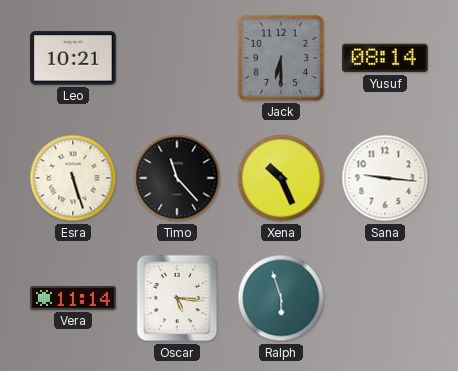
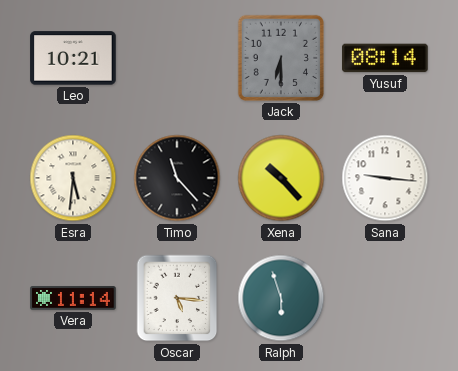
Esra: 5:27 -> 5:31
Xena: 10:26 -> 10:23
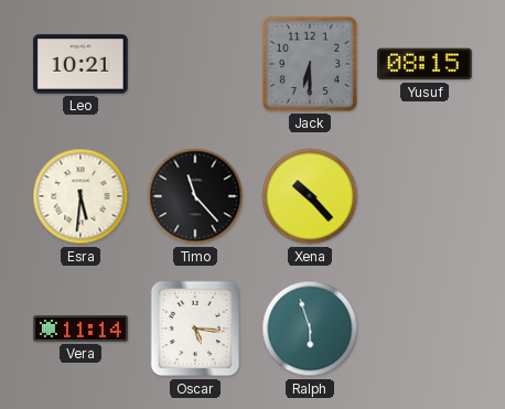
Yusuf: 08:14 -> 08:15
Sana: 9:16 -> none
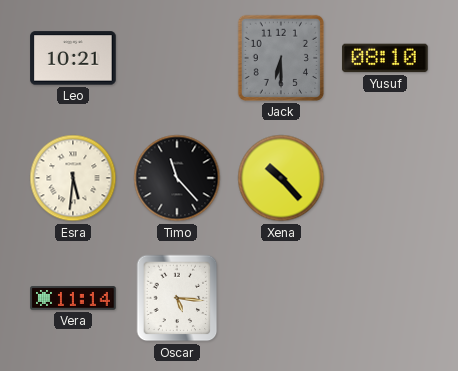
Yusuf: 08:15 -> 08:10
Ralph: 5:57 -> none
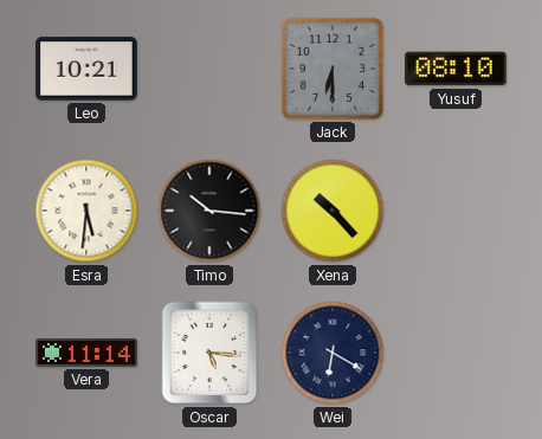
Timo: 11:23 -> 10:16
Wei: none -> 6:20
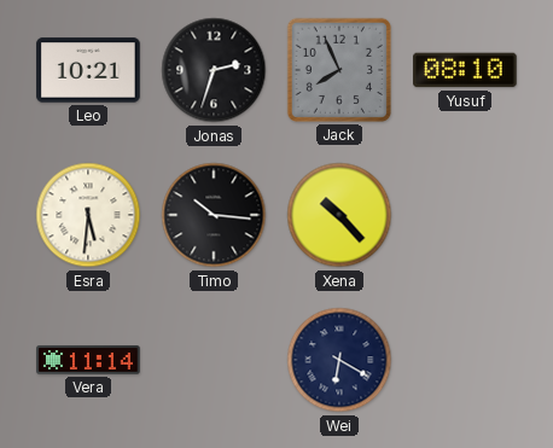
Jonas: none -> 2:33
Jack: 6:30 -> 7:56
Oscar: 5:16 -> none
